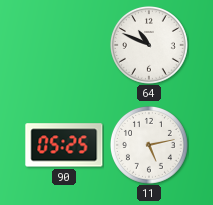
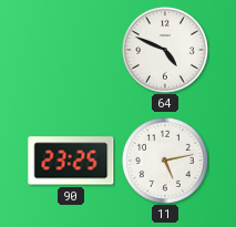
64: 10:49 -> 4:49
90: 05:25 -> 23:25
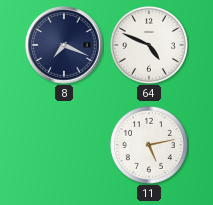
8: none -> 7:19
90: 23:25 -> none
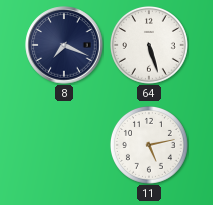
64: 4:49 -> 5:27
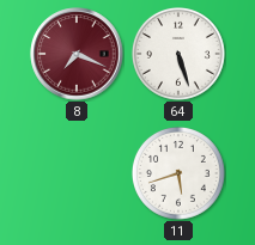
8 dial: navy -> burgundy
11: 5:13 -> 5:42
